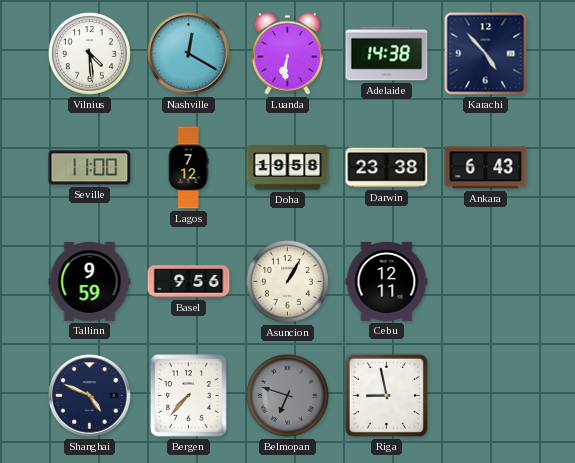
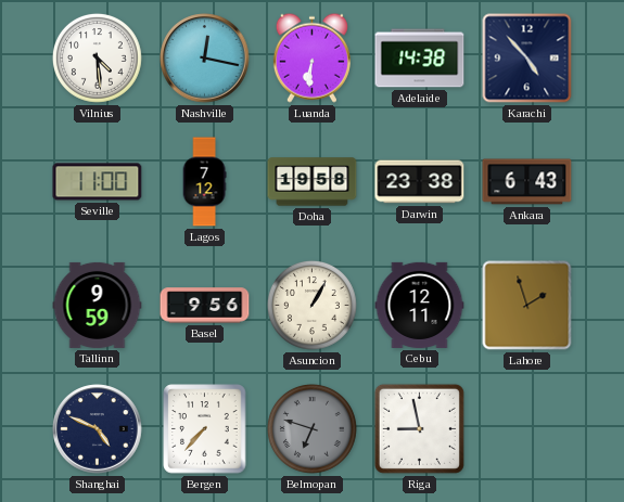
Nashville: 12:20 -> 12:17
Lahore: none -> 1:57
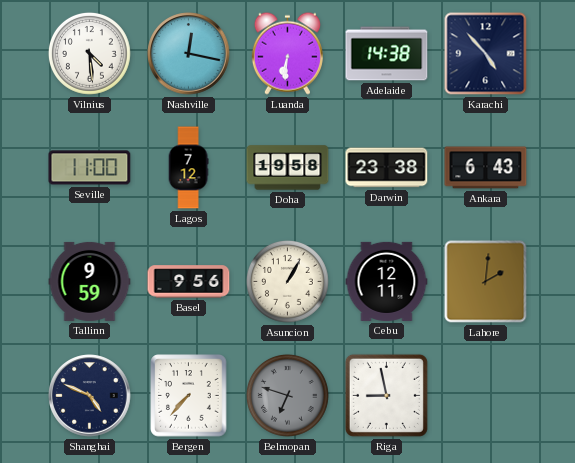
Lahore: 1:57 -> 2:01
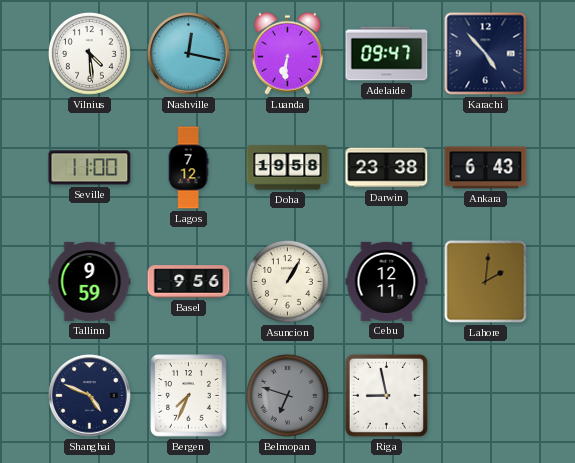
Adelaide: 14:38 -> 09:47
Bergen: 7:37 -> 7:34
